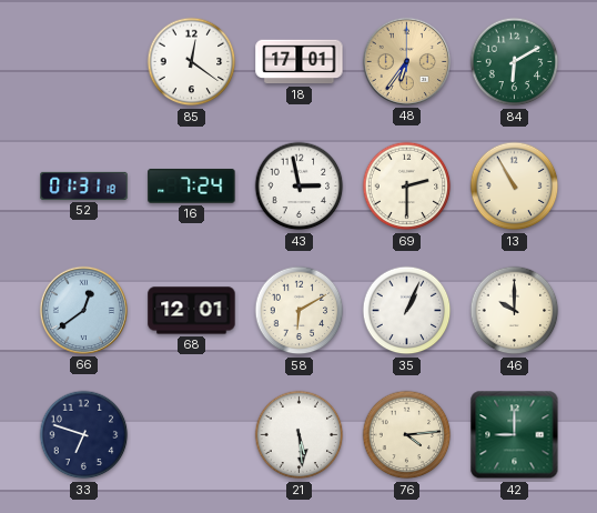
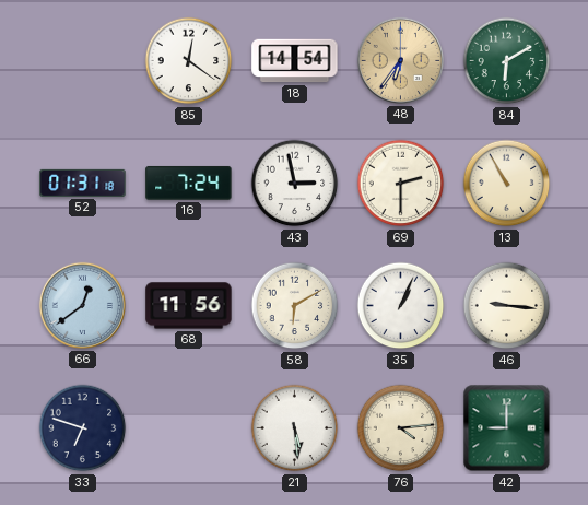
18: 17:01 -> 14:54
68: 12:01 -> 11:56
46: 10:00 -> 9:16
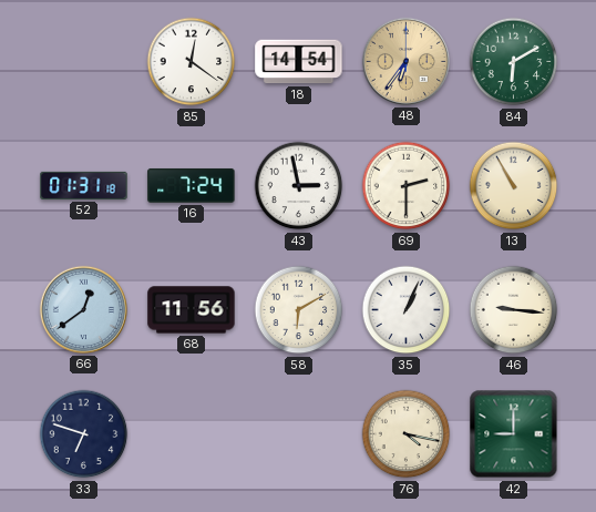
21: 5:29 -> none
76: 4:14 -> 4:17
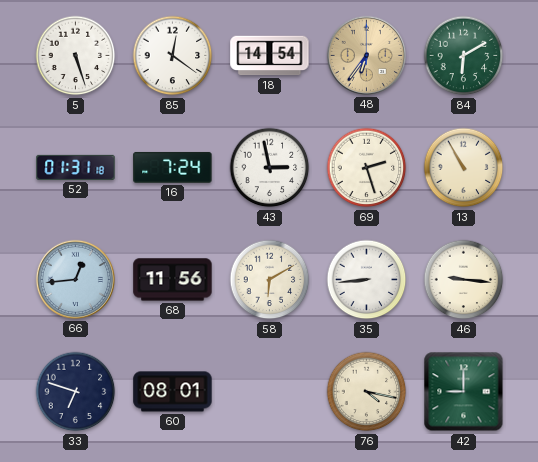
5: none -> 5:27
69: 2:30 -> 2:27
66: 12:39 -> 12:44
35: 1:04 -> 8:44
60: none -> 08:01
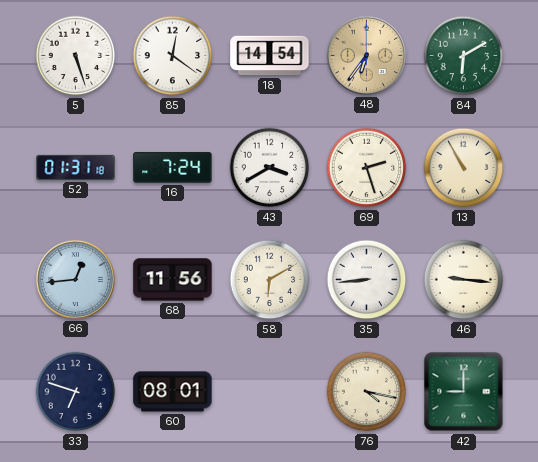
43: 2:58 -> 3:40
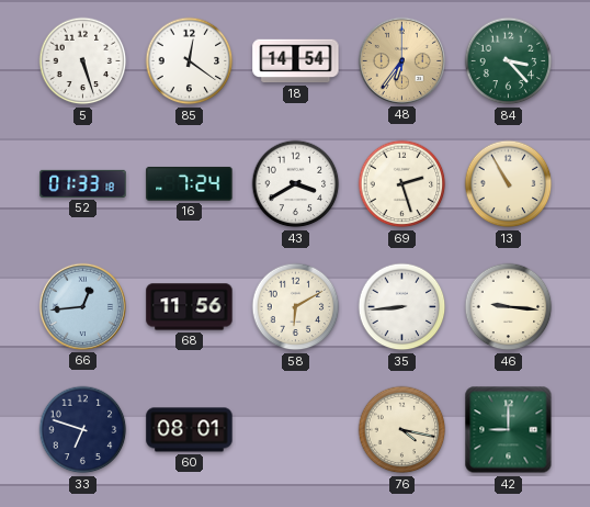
84: 6:10 -> 3:23
52: 01:31 -> 01:33
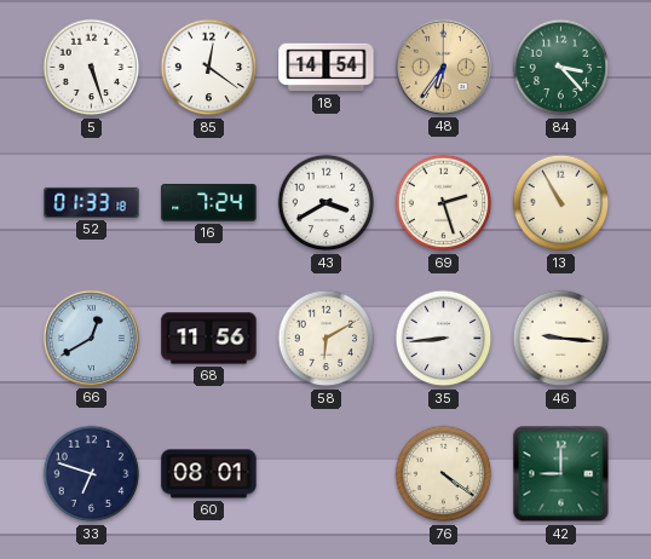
66: 12:44 -> 12:40
76: 4:17 -> 4:21
